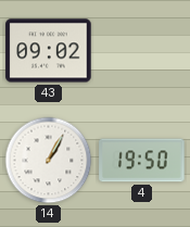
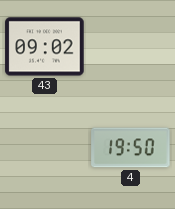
14: 1:05 -> none
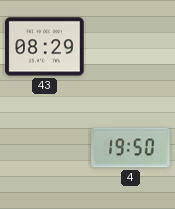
43: 09:02 -> 08:29
